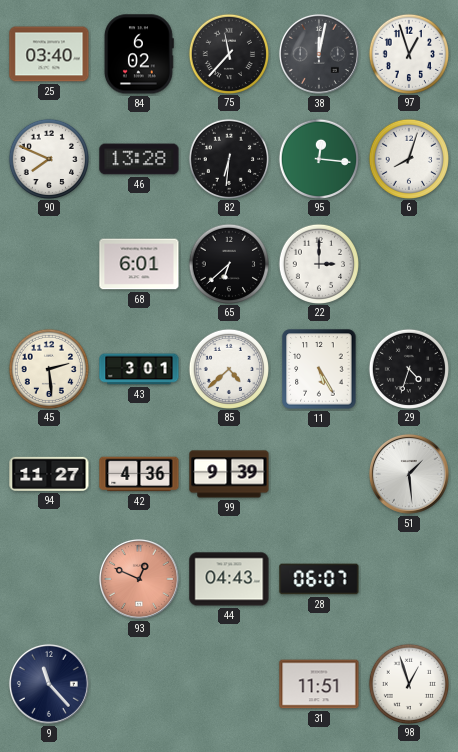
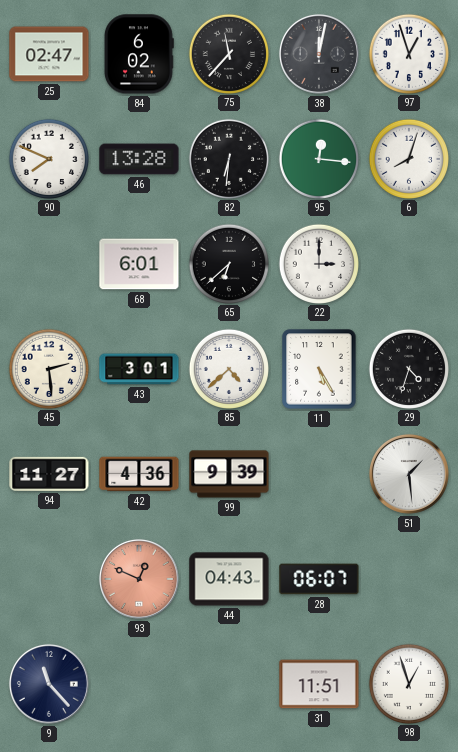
25: 03:40 -> 02:47
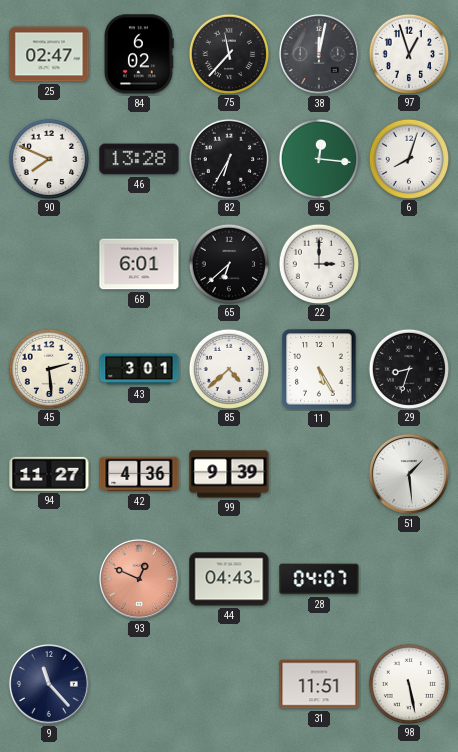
82: 6:31 -> 6:35
29: 4:33 -> 8:33
28: 06:07 -> 04:07
98: 12:57 -> 5:28
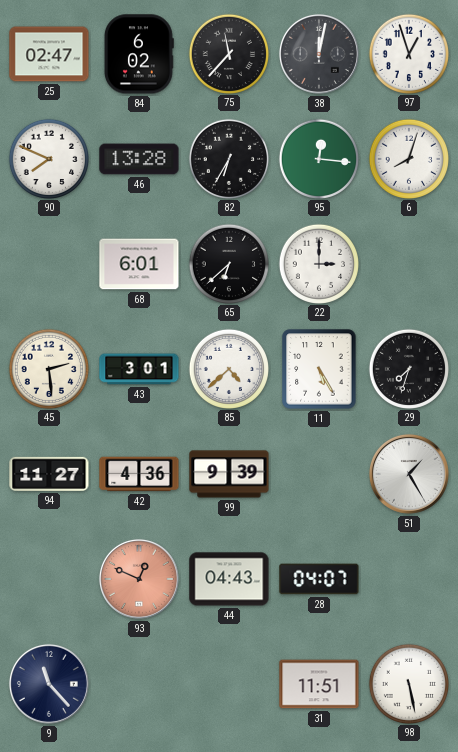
29: 8:33 -> 7:33
51: 1:29 -> 1:25
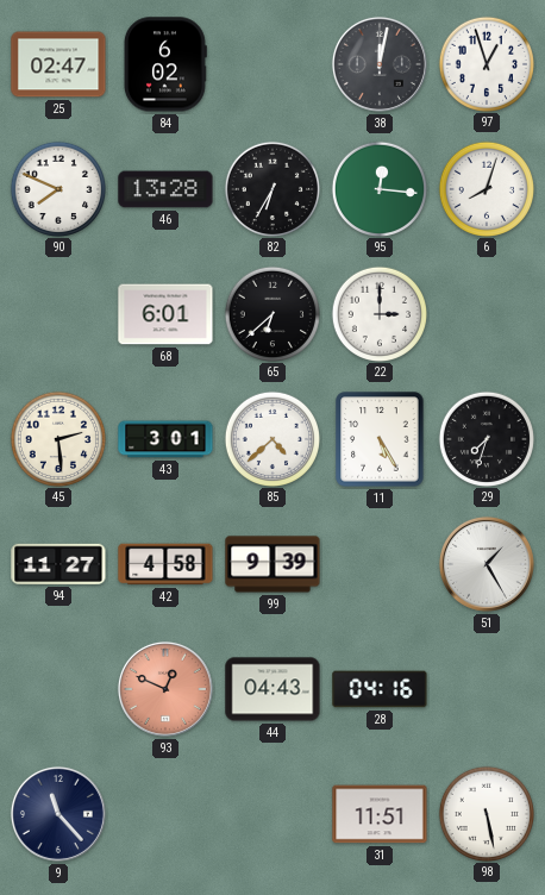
75: 11:37 -> none
42: 4:36 -> 4:58
28: 04:07 -> 04:16
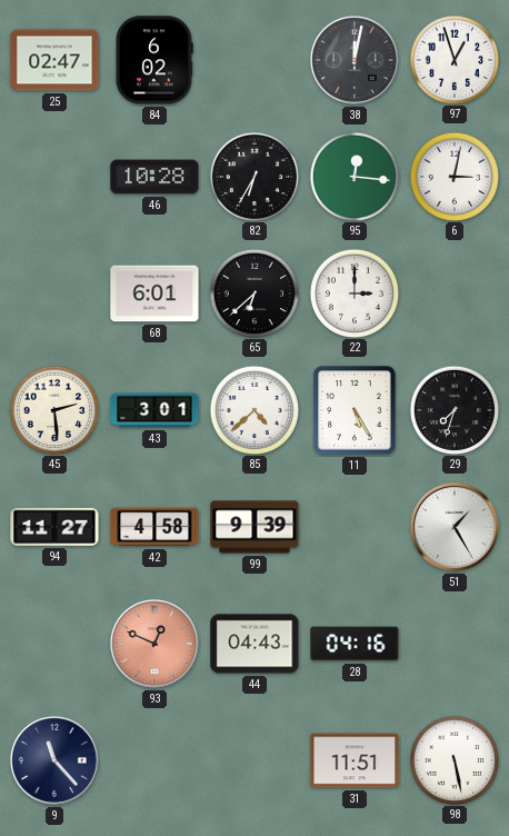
90: 7:49 -> none
46: 13:28 -> 10:28
6: 8:03 -> 3:02
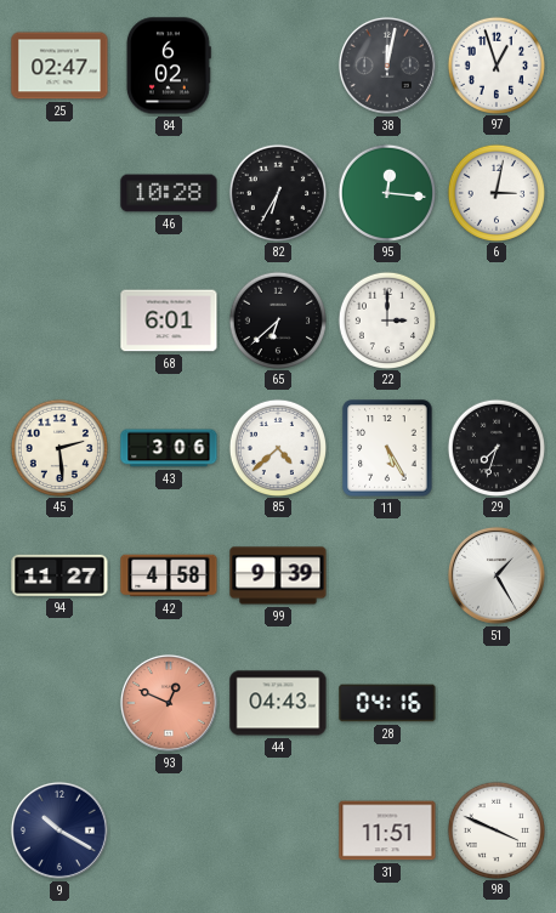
43: 3:01 -> 3:06
9: 11:23 -> 10:20
98: 5:28 -> 3:49
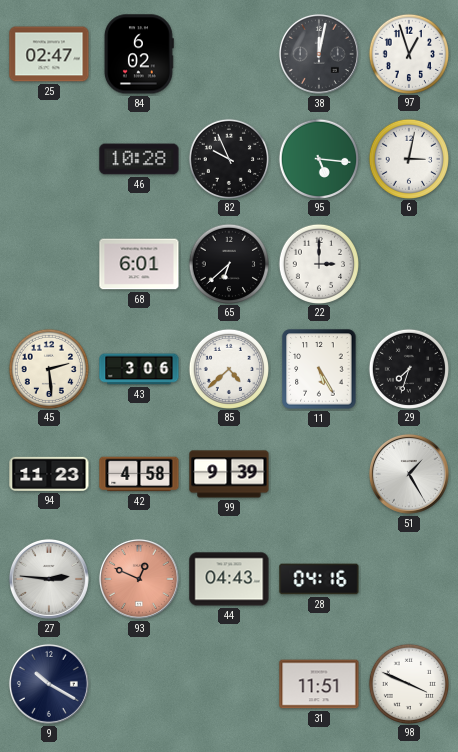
82: 6:35 -> 9:56
95: 12:16 -> 5:16
94: 11:27 -> 11:23
27: none -> 2:46
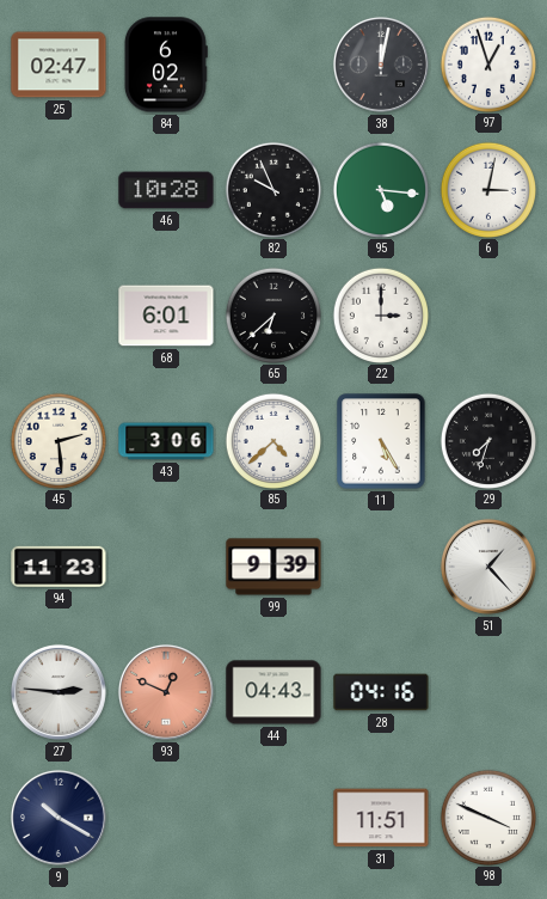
42: 4:58 -> none
51: 1:25 -> 1:23
